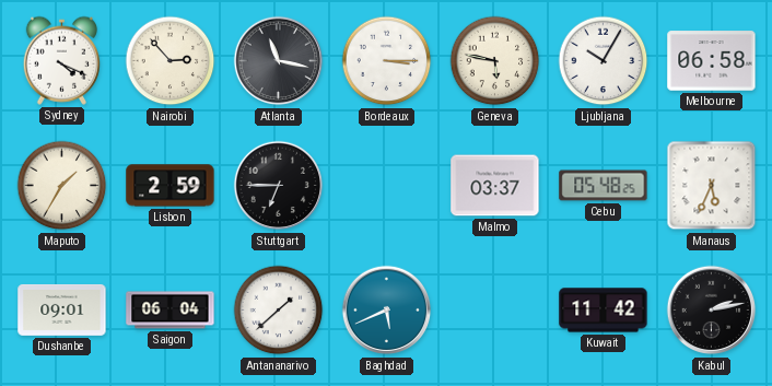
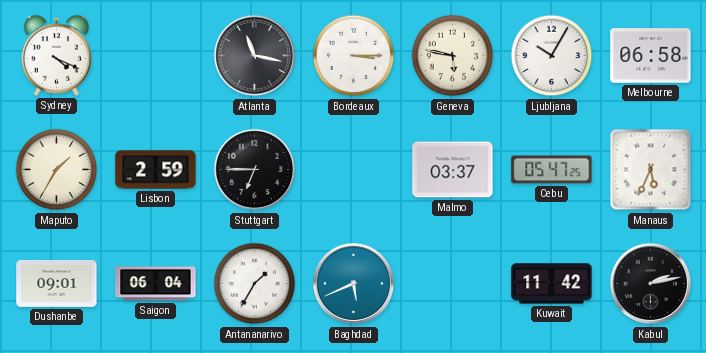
Nairobi: 2:53 -> none
Cebu: 05:48 -> 05:47
Antananarivo: 1:38 -> 1:35
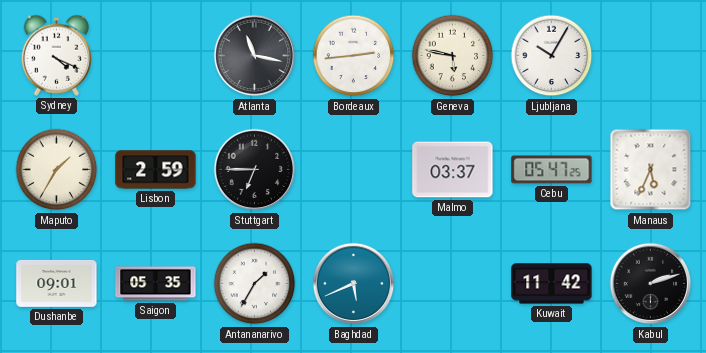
Bordeaux: 3:15 -> 2:44
Melbourne: 06:58 -> none
Saigon: 06:04 -> 05:35
Kabul: 2:13 -> 2:12
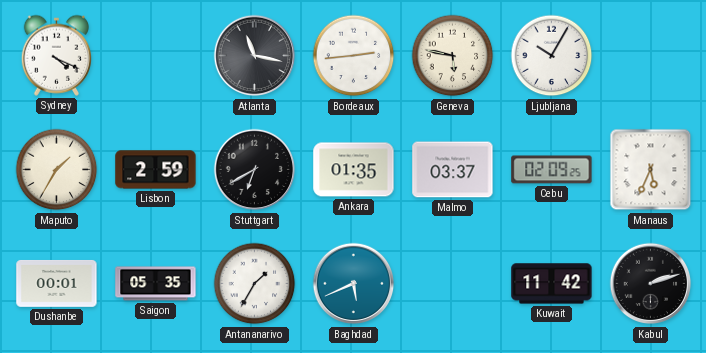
Stuttgart: 6:45 -> 6:40
Ankara: none -> 01:35
Cebu: 05:47 -> 02:09
Dushanbe: 09:01 -> 00:01
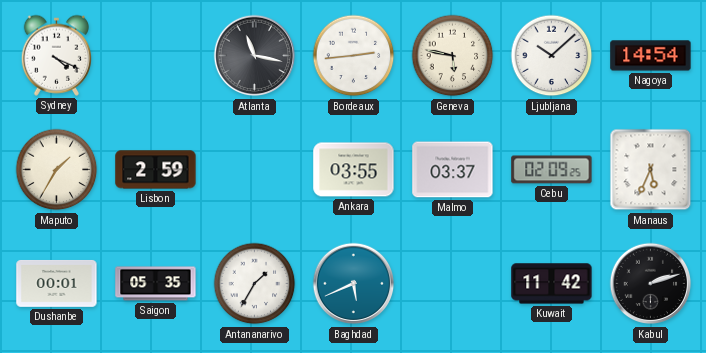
Ljubljana: 10:05 -> 10:08
Nagoya: none -> 14:54
Stuttgart: 6:40 -> none
Ankara: 01:35 -> 03:55
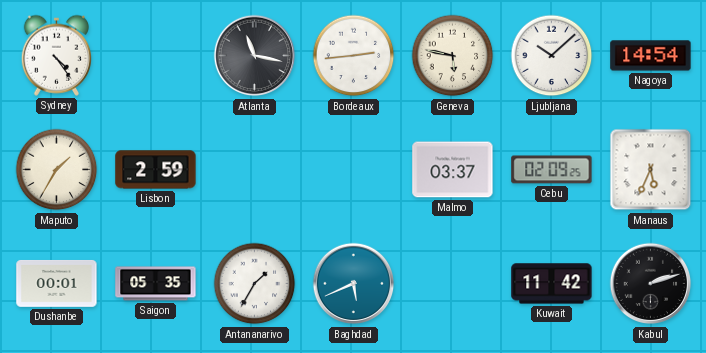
Sydney: 4:19 -> 4:24
Ankara: 03:55 -> none
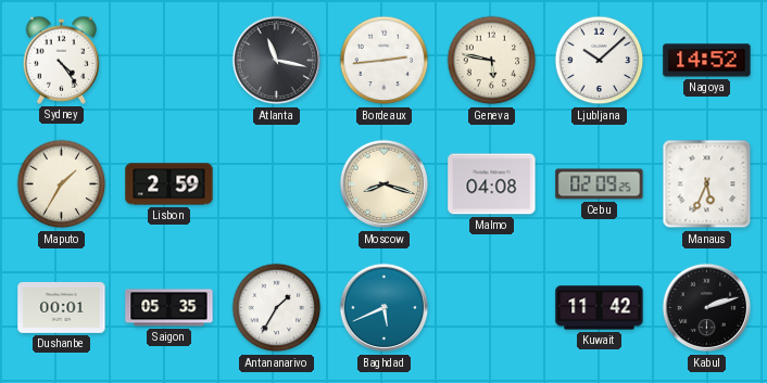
Nagoya: 14:54 -> 14:52
Moscow: none -> 8:18
Malmo: 03:37 -> 04:08
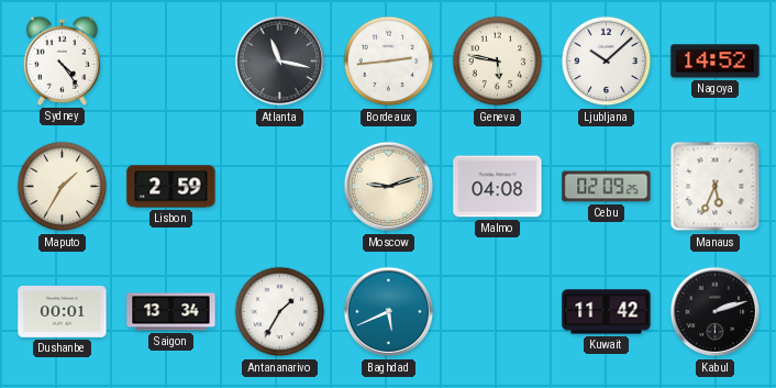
Moscow: 8:18 -> 9:12
Saigon: 05:35 -> 13:34
